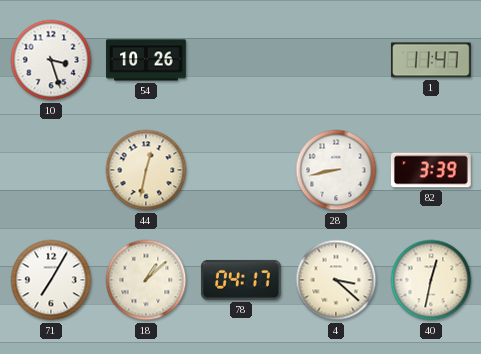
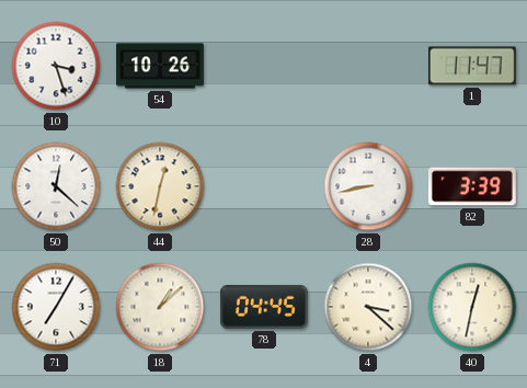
50: none -> 12:22
78: 04:17 -> 04:45
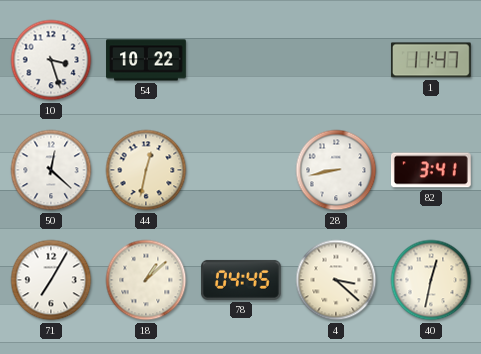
54: 10:26 -> 10:22
82: 3:39 -> 3:41
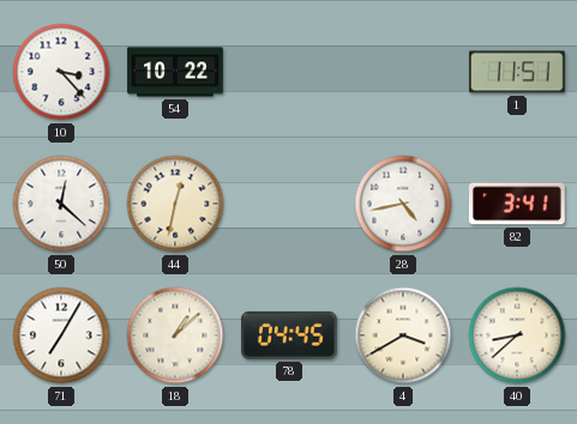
10: 3:27 -> 3:23
1: 11:47 -> 11:51
28: 8:43 -> 4:43
4: 3:22 -> 3:40
40: 12:32 -> 8:38
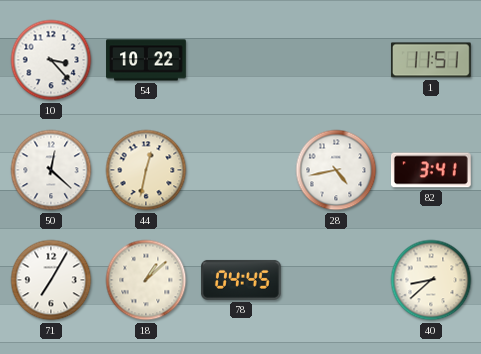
4: 3:40 -> none
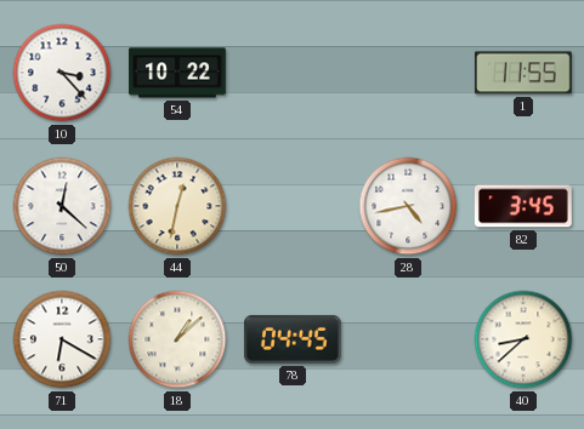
1: 11:51 -> 11:55
82: 3:41 -> 3:45
71: 7:05 -> 6:20
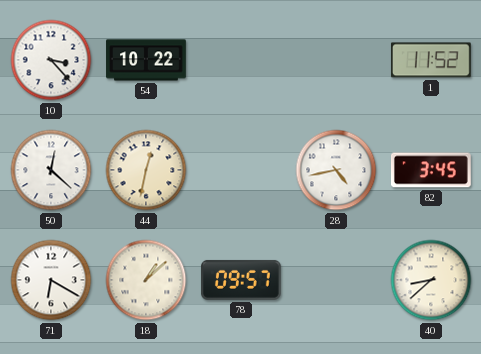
1: 11:55 -> 11:52
78: 04:45 -> 09:57
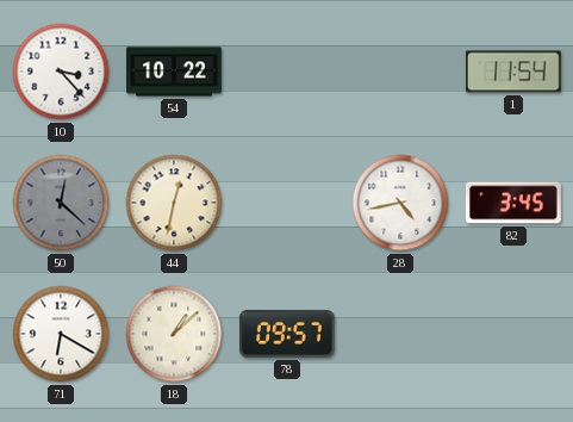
1: 11:52 -> 11:54
50 dial: white -> grey
40: 8:38 -> none
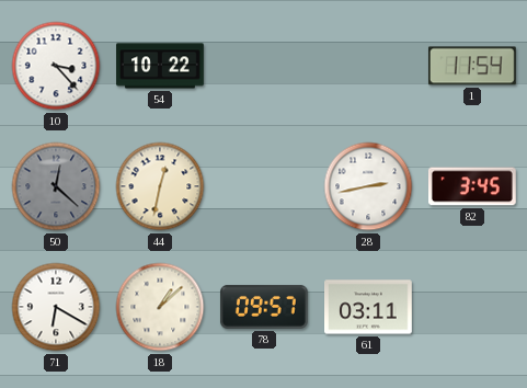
28: 4:43 -> 2:43
61: none -> 03:11
